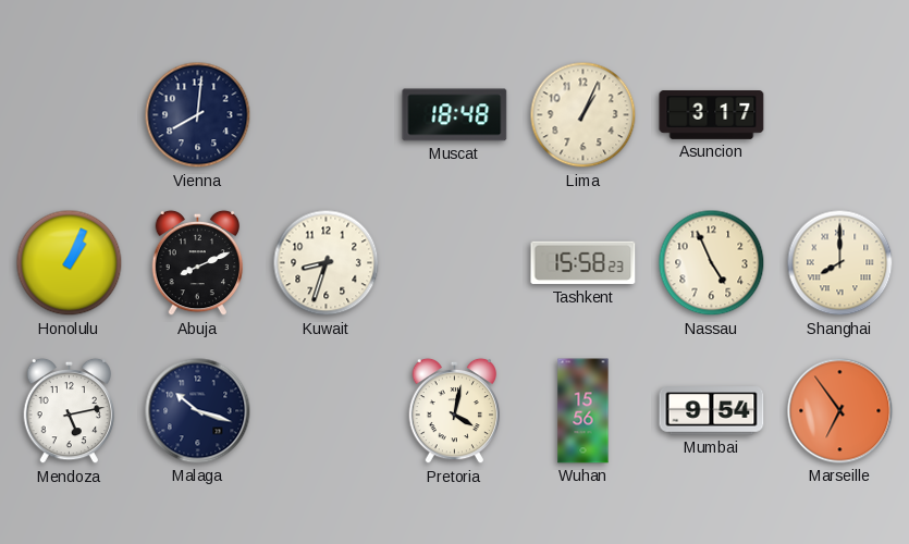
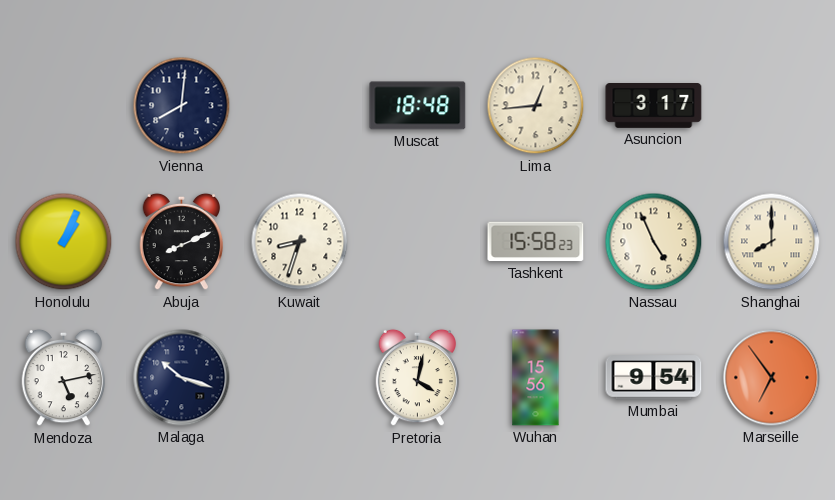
Lima: 1:04 -> 12:44
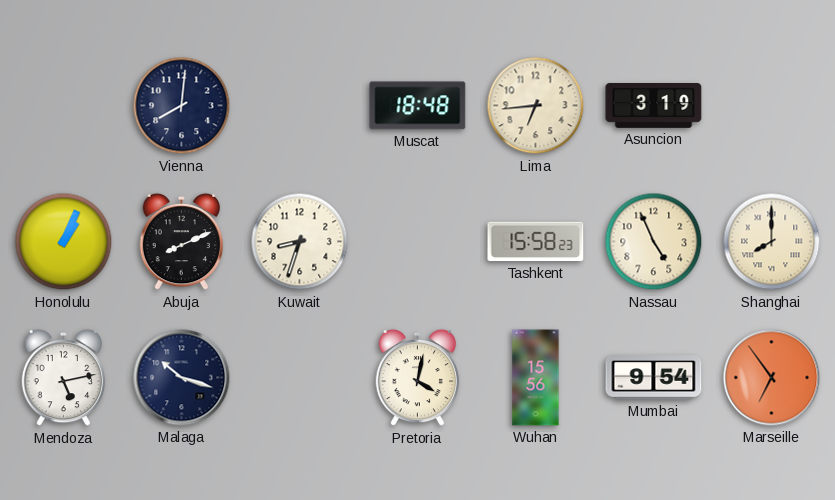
Lima: 12:44 -> 6:44
Asuncion: 3:17 -> 3:19
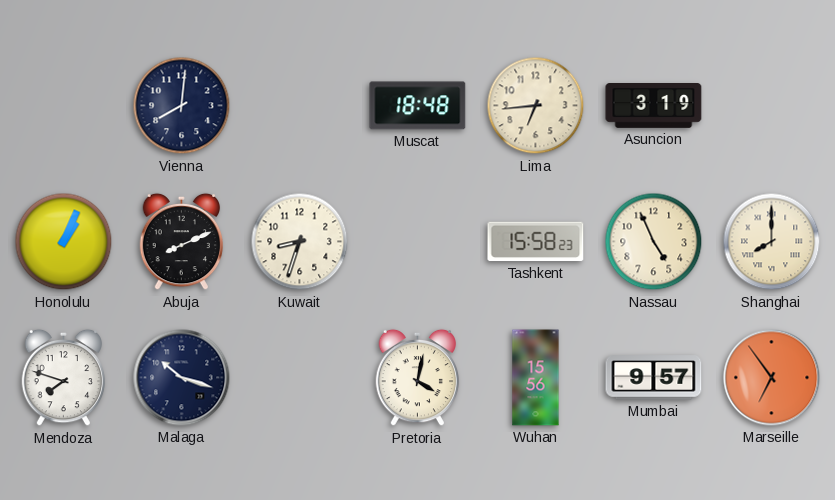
Mendoza: 5:13 -> 7:48
Mumbai: 9:54 -> 9:57
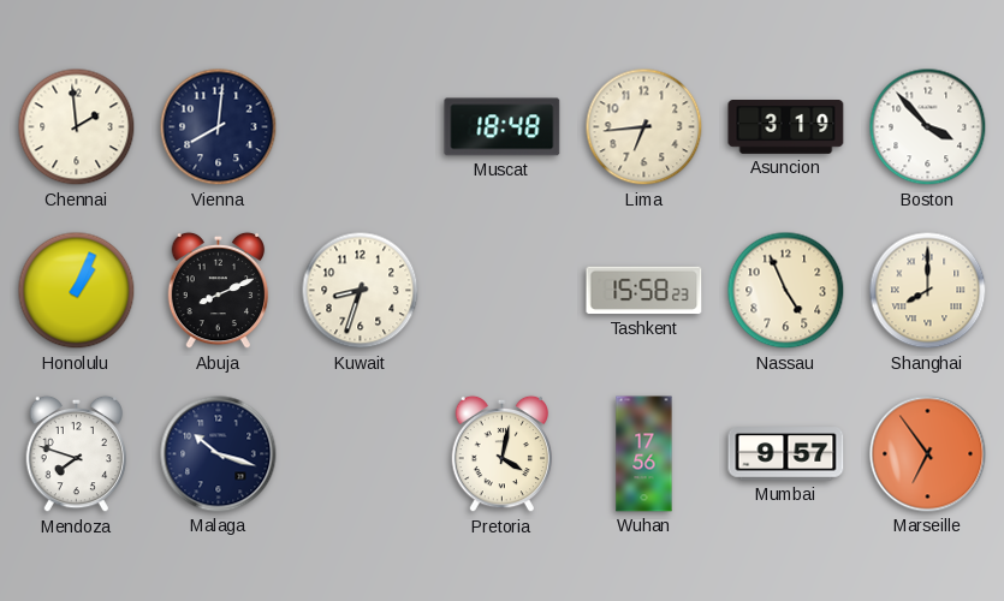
Chennai: none -> 1:59
Boston: none -> 3:53
Wuhan: 15:56 -> 17:56
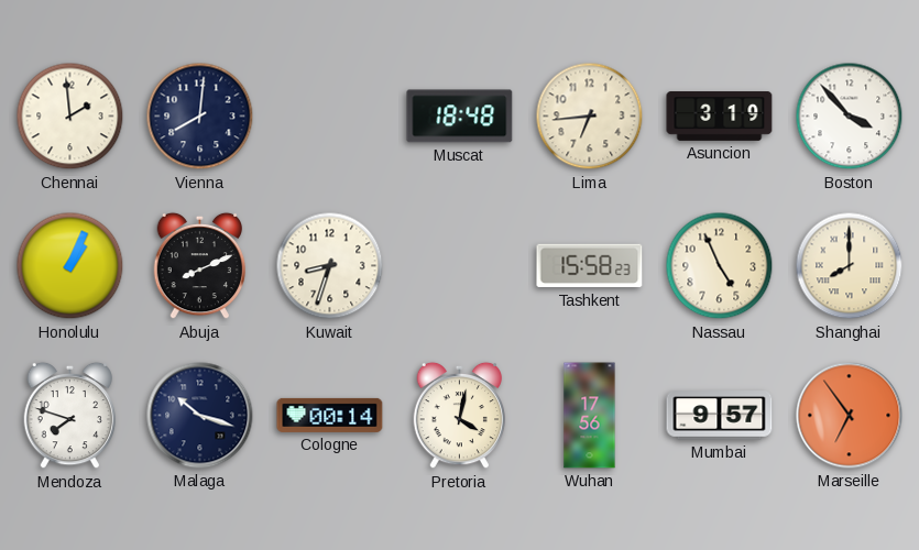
Cologne: none -> 00:14
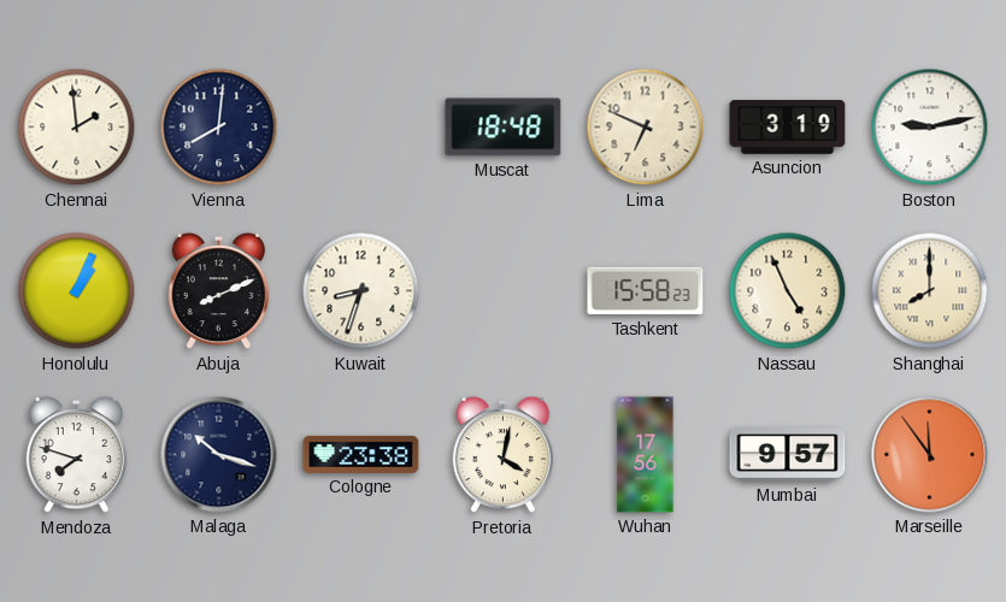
Lima: 6:44 -> 6:49
Boston: 3:53 -> 9:13
Cologne: 00:14 -> 23:38
Marseille: 6:54 -> 11:54
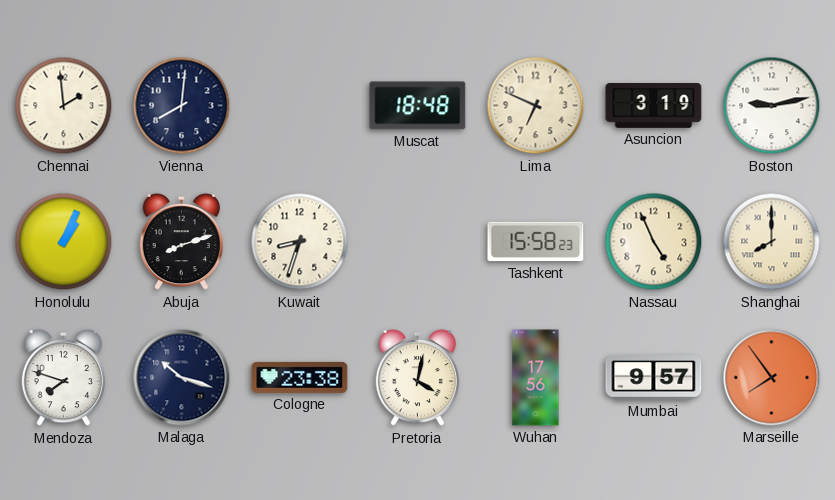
Abuja: 8:11 -> 8:12
Marseille: 11:54 -> 7:54
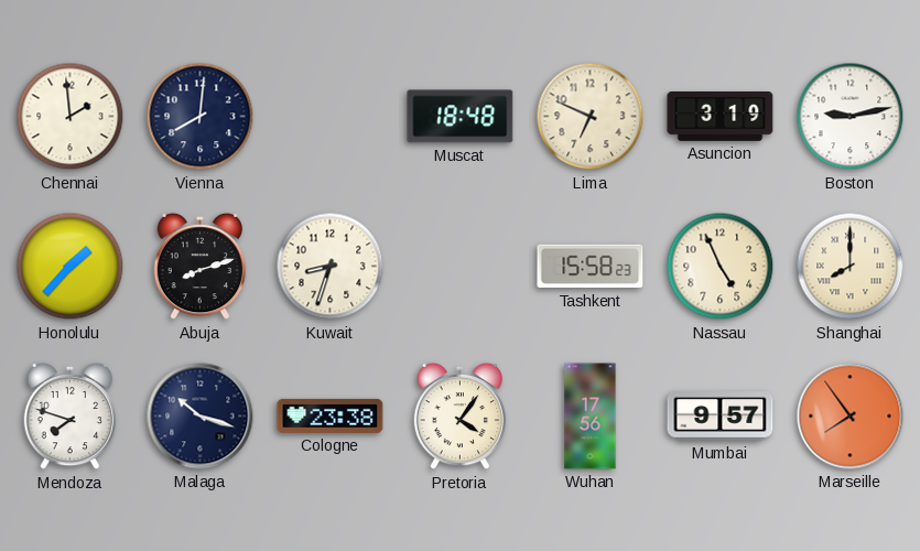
Honolulu: 1:04 -> 1:37
Pretoria: 4:02 -> 4:06
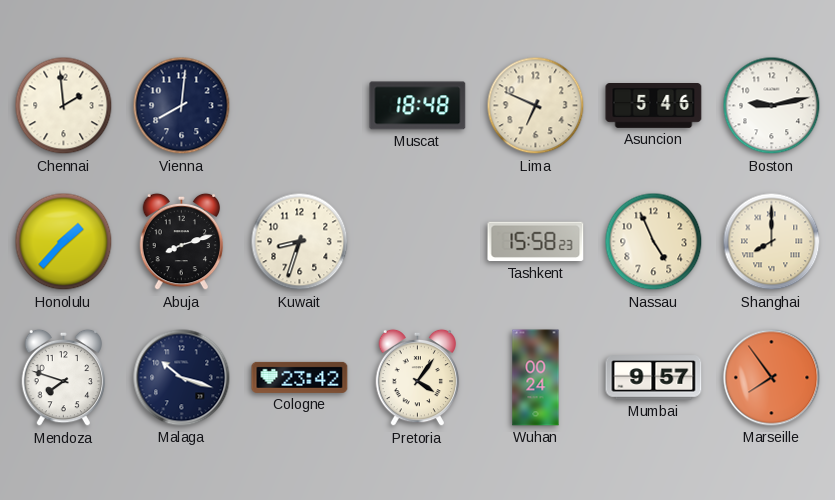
Asuncion: 3:19 -> 5:46
Cologne: 23:38 -> 23:42
Wuhan: 17:56 -> 00:24
